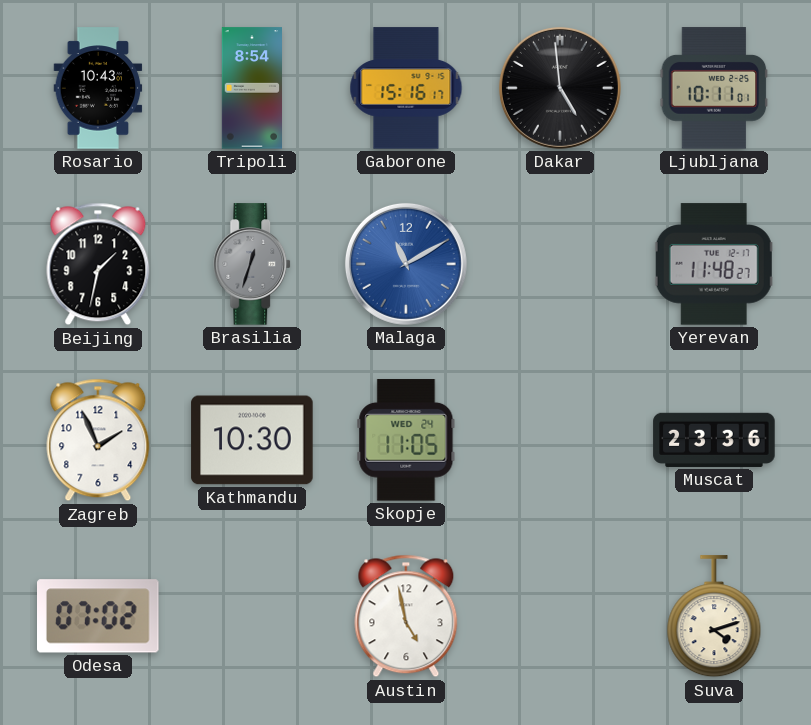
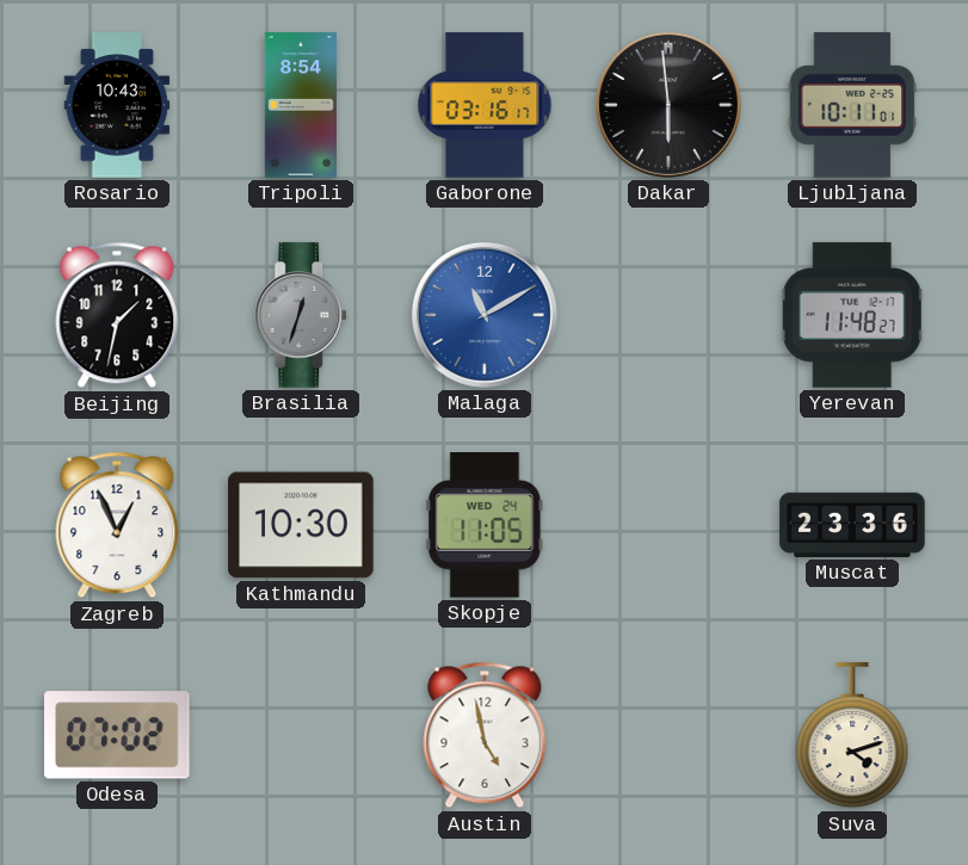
Gaborone: 15:16 -> 03:16
Dakar: 4:59 -> 5:59
Zagreb: 1:56 -> 12:56
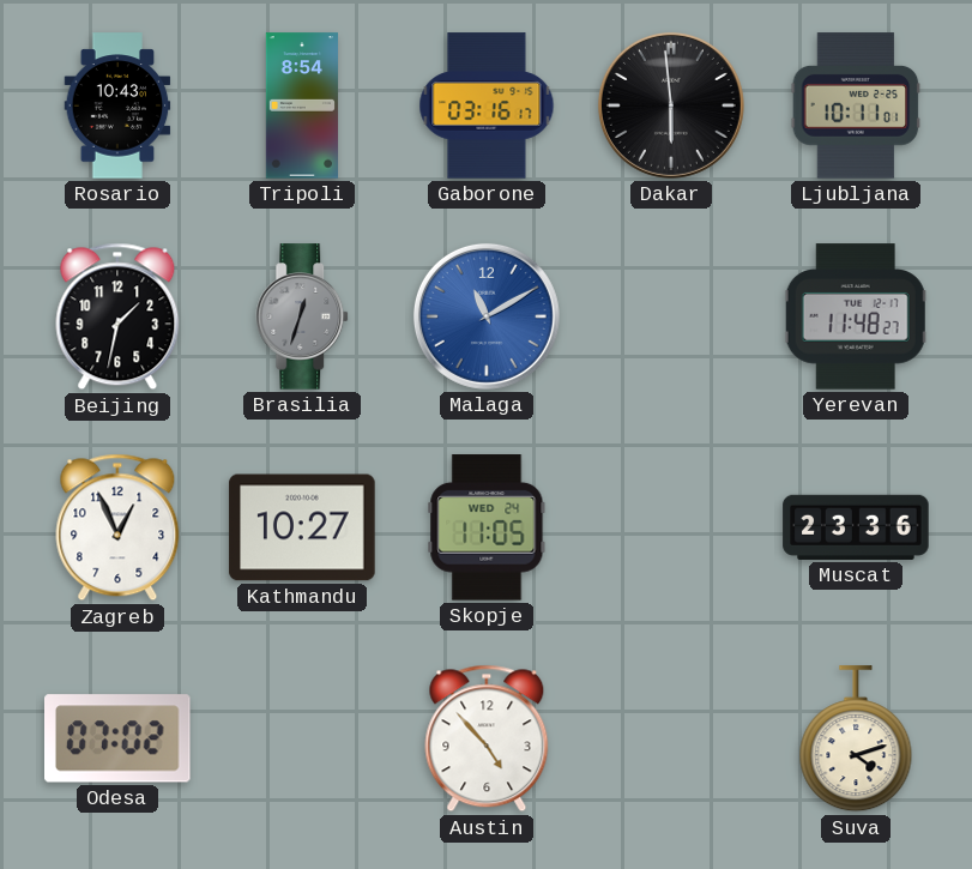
Kathmandu: 10:30 -> 10:27
Austin: 4:58 -> 4:53
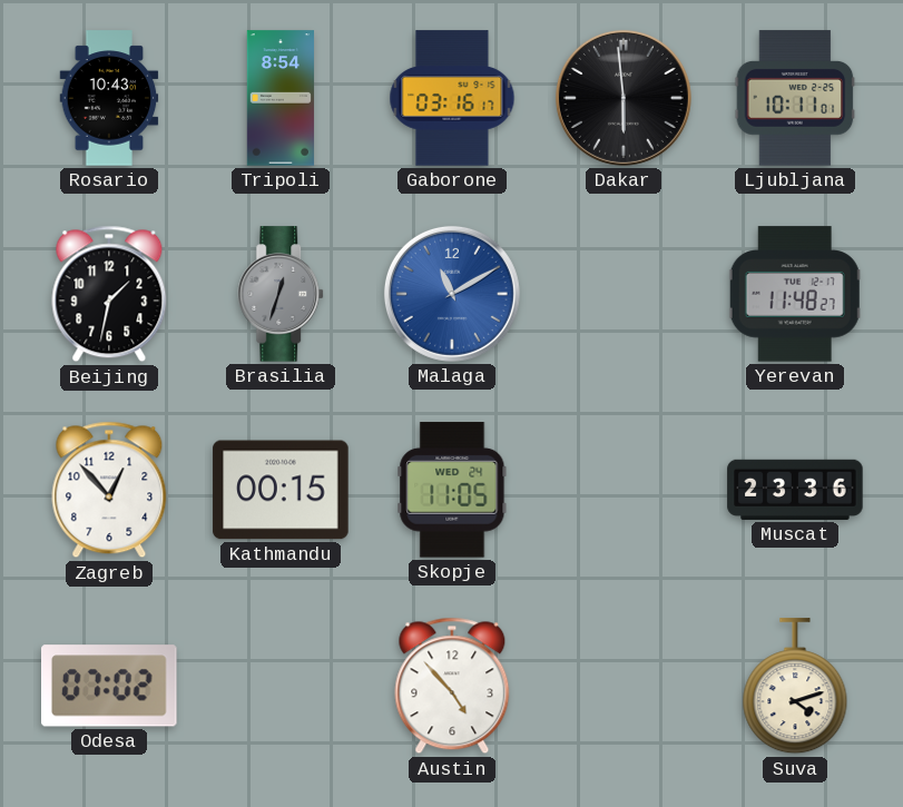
Zagreb: 12:56 -> 12:53
Kathmandu: 10:27 -> 00:15
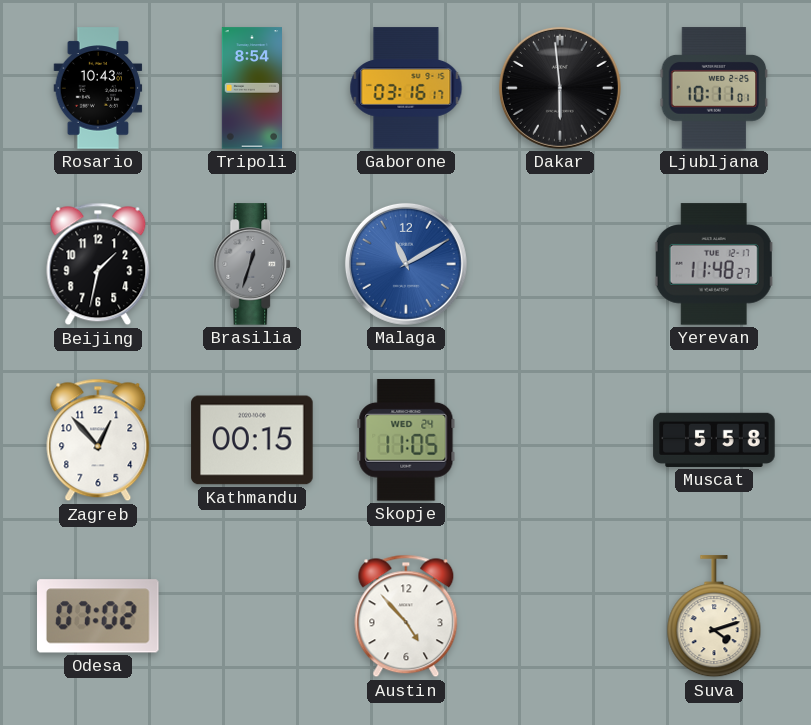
Muscat: 23:36 -> 5:58
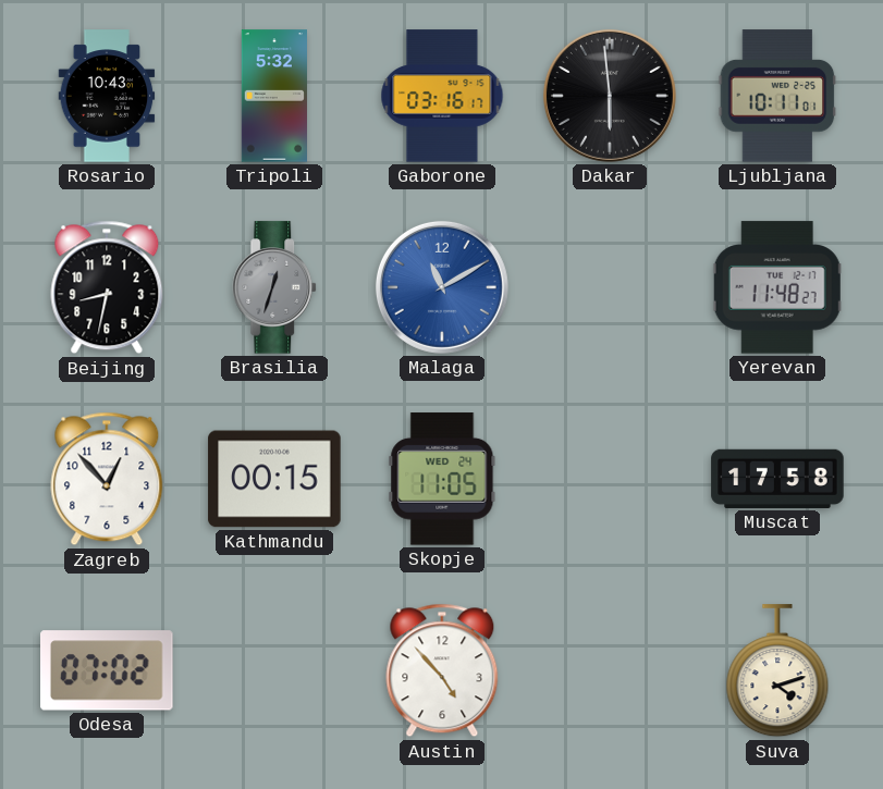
Tripoli: 8:54 -> 5:32
Beijing: 1:32 -> 8:32
Muscat: 5:58 -> 17:58
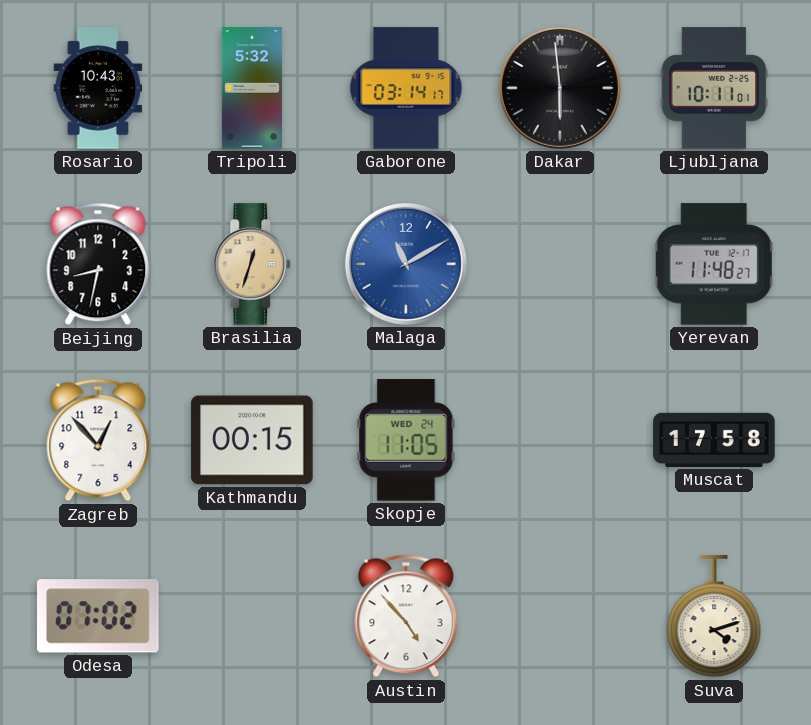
Gaborone: 03:16 -> 03:14
Brasilia dial: grey -> champagne
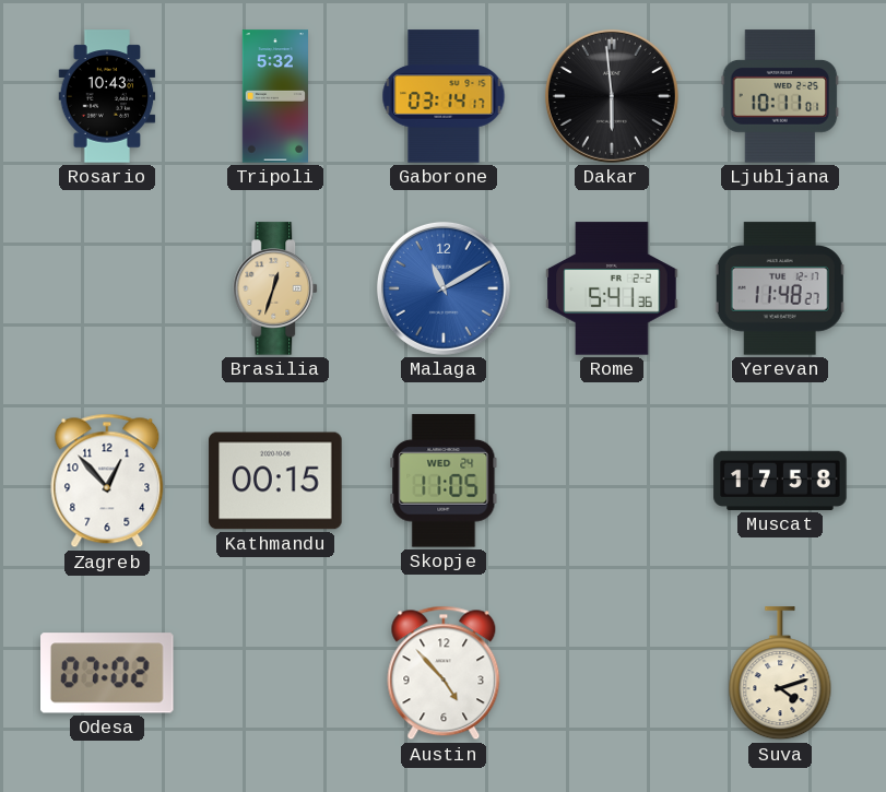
Beijing: 8:32 -> none
Rome: none -> 5:41
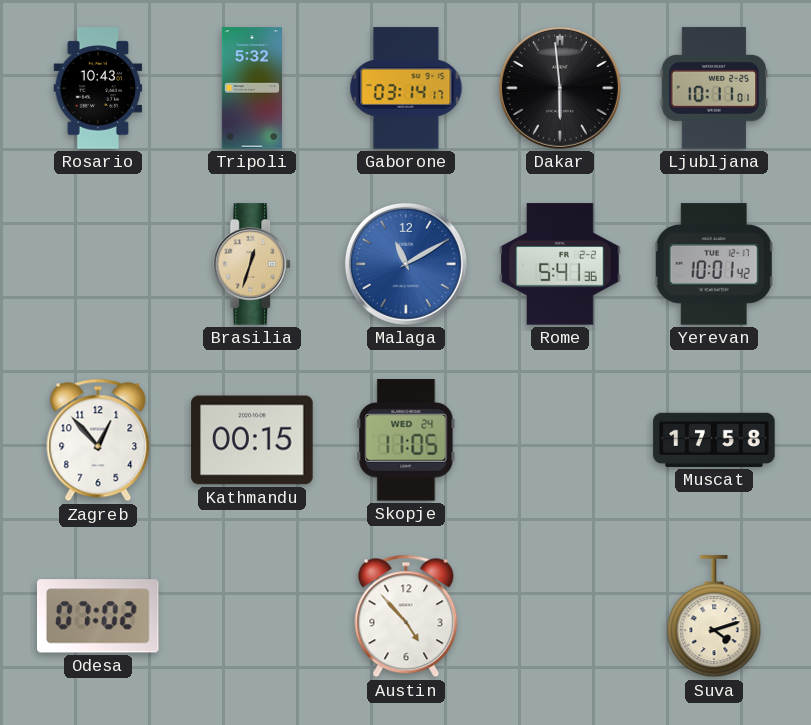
Yerevan: 11:48 -> 10:01
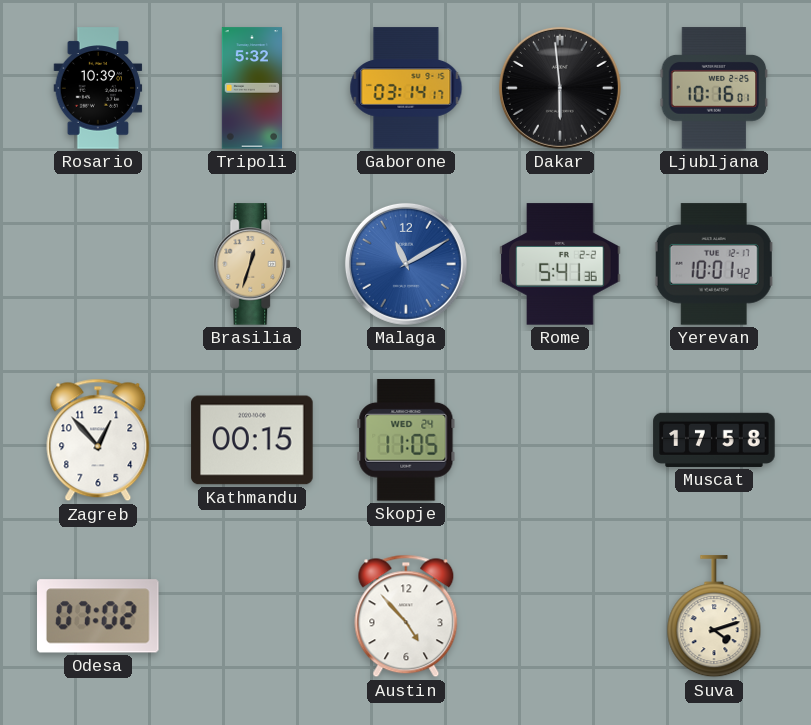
Rosario: 10:43 -> 10:39
Ljubljana: 10:11 -> 10:16
